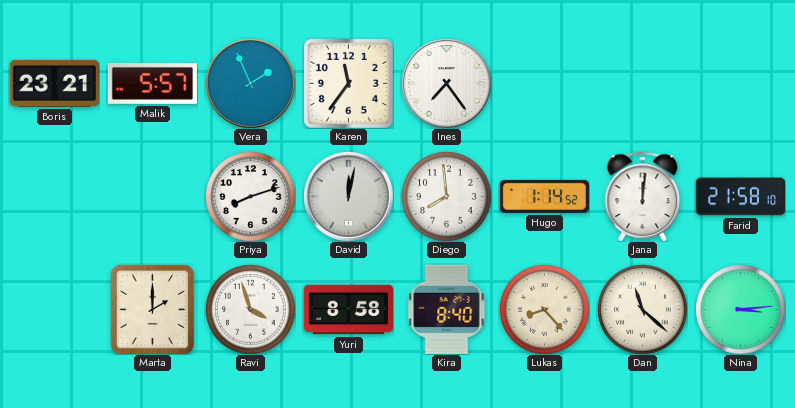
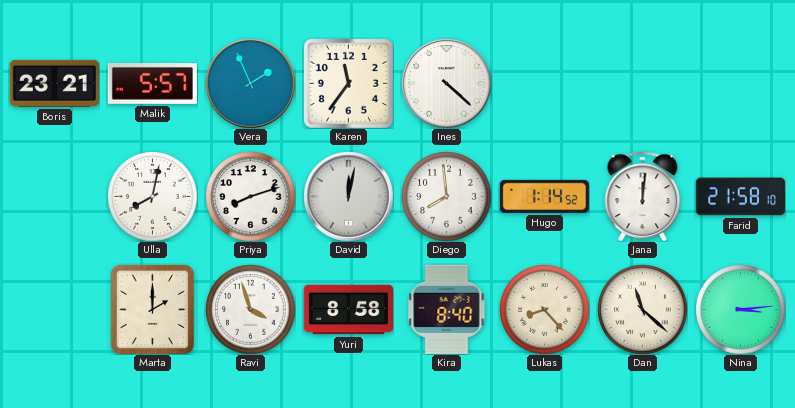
Ines: 7:24 -> 4:22
Ulla: none -> 8:02
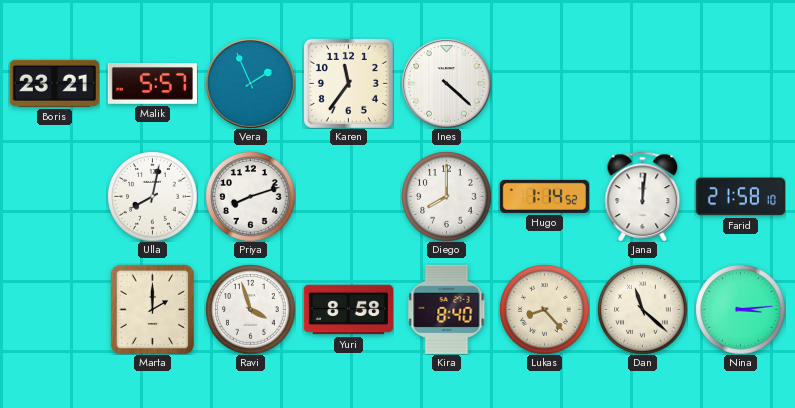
David: 12:02 -> none
Diego: 7:59 -> 8:00
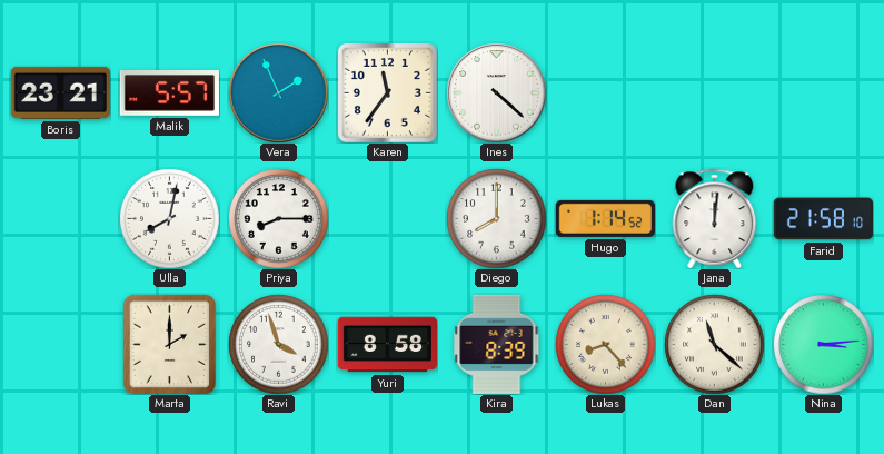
Priya: 8:12 -> 8:15
Kira: 8:40 -> 8:39
